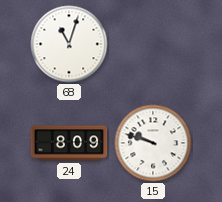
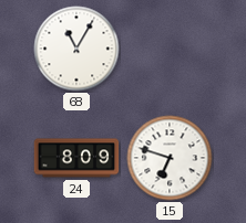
68: 11:03 -> 11:05
15: 9:48 -> 6:48
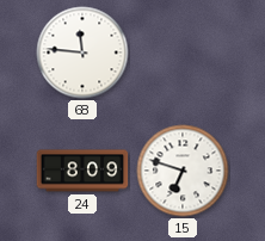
68: 11:05 -> 11:46
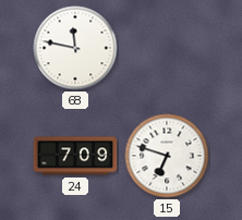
68: 11:46 -> 11:47
24: 8:09 -> 7:09
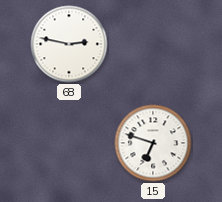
68: 11:47 -> 2:47
24: 7:09 -> none
